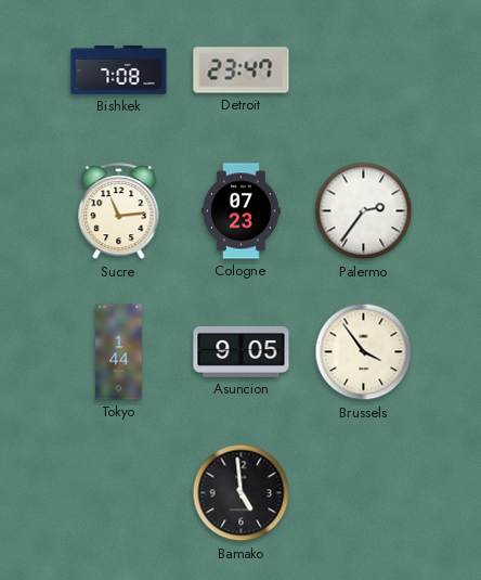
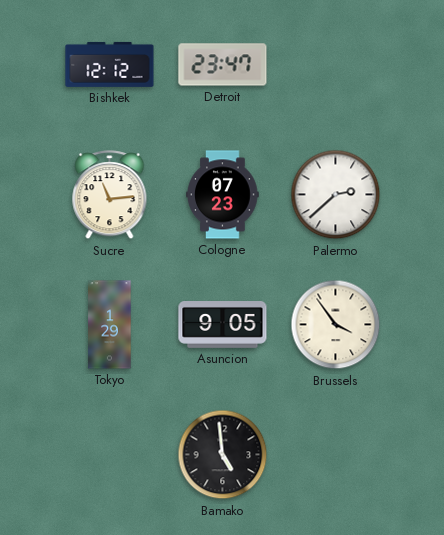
Bishkek: 7:08 -> 12:12
Palermo: 2:36 -> 2:38
Tokyo: 1:44 -> 1:29
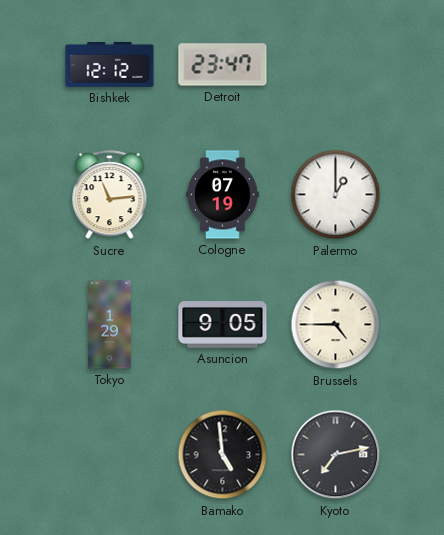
Cologne: 07:23 -> 07:19
Palermo: 2:38 -> 1:00
Brussels: 3:54 -> 4:45
Kyoto: none -> 7:13
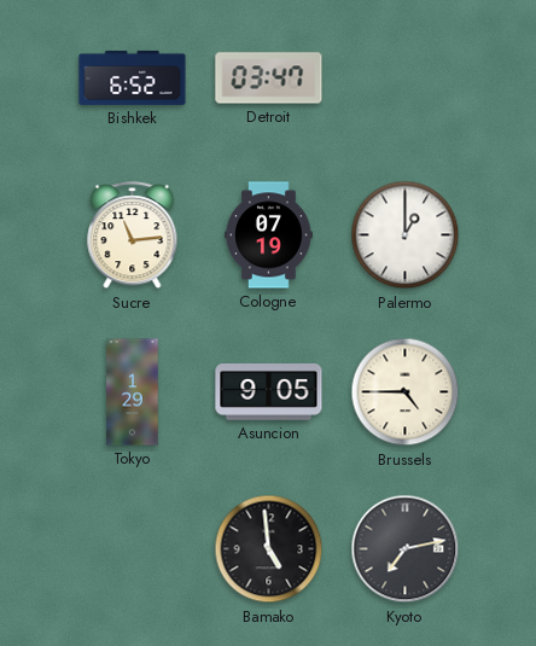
Bishkek: 12:12 -> 6:52
Detroit: 23:47 -> 03:47
